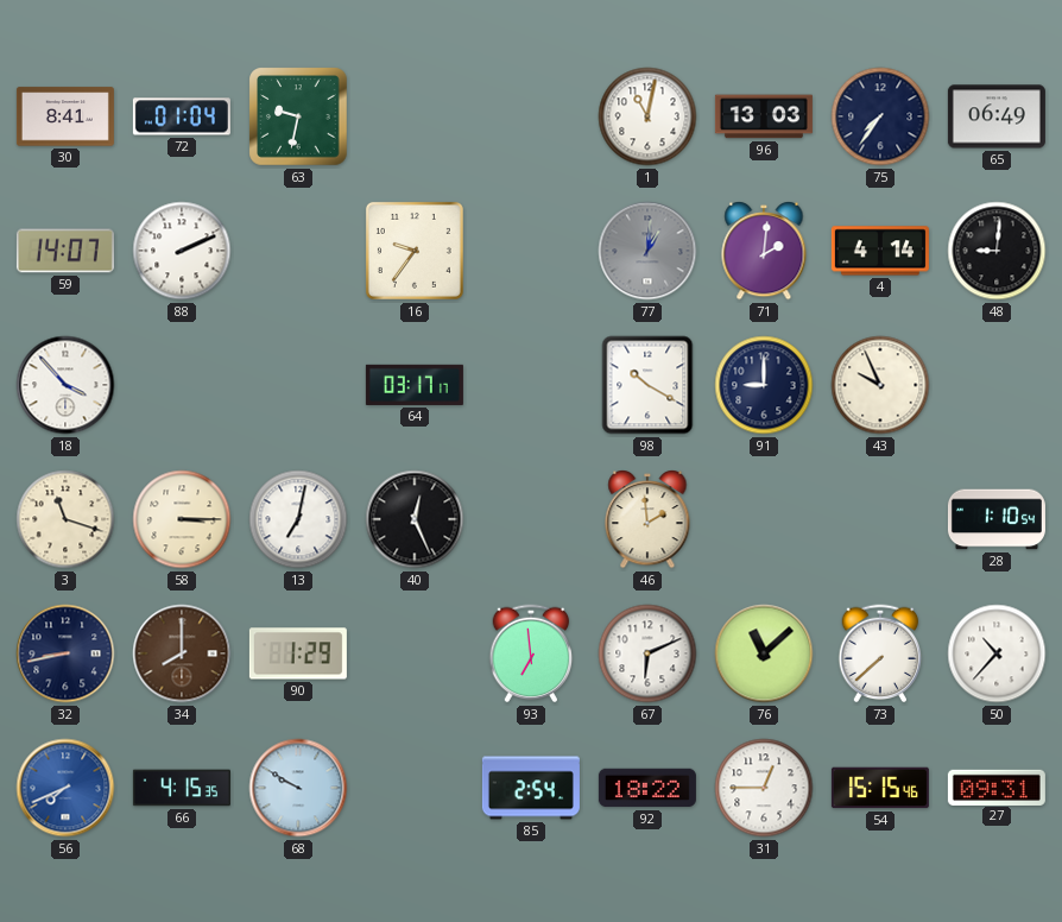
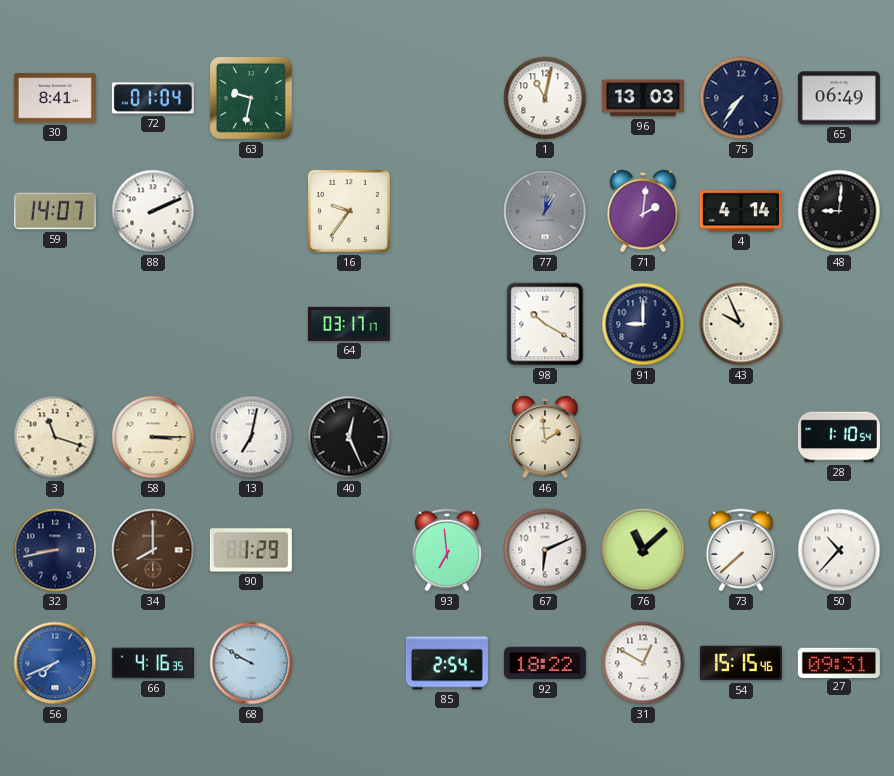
18: 3:53 -> none
66: 4:15 -> 4:16
31: 12:45 -> 12:50
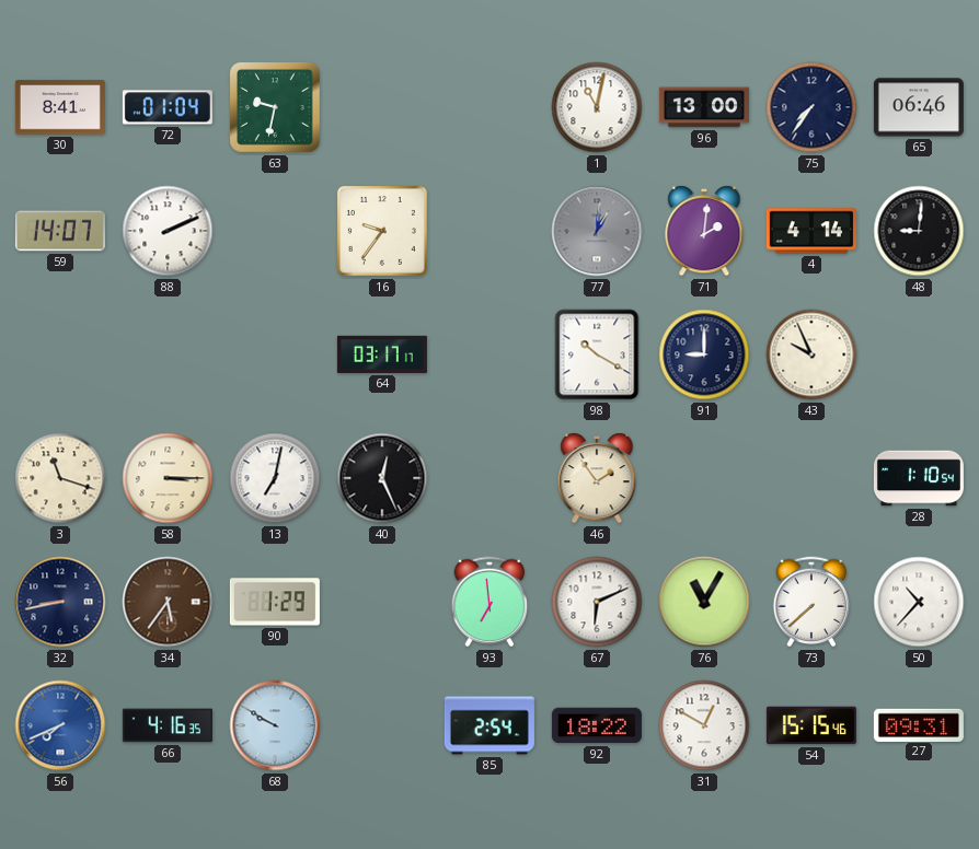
96: 13:03 -> 13:00
65: 06:49 -> 06:46
46: 1:59 -> 1:54
34: 8:00 -> 5:36
76: 11:08 -> 11:05
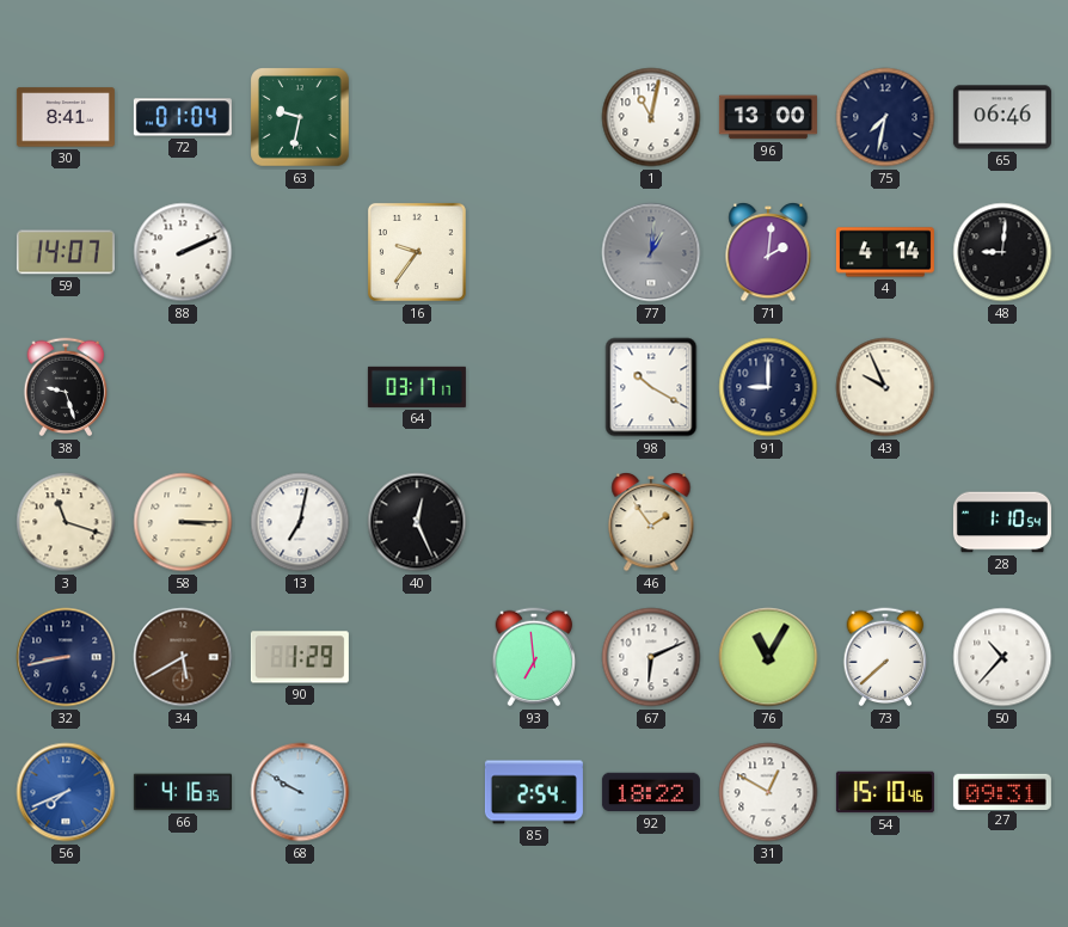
75: 7:36 -> 7:32
38: none -> 9:27
34: 5:36 -> 5:40
54: 15:15 -> 15:10
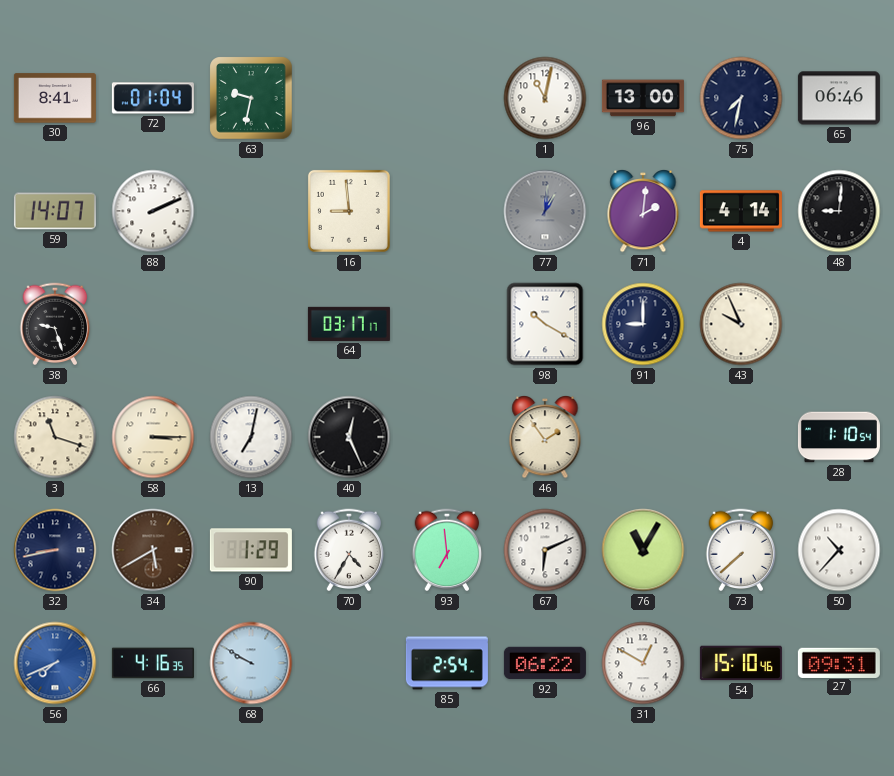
16: 9:36 -> 8:59
70: none -> 4:35
92: 18:22 -> 06:22
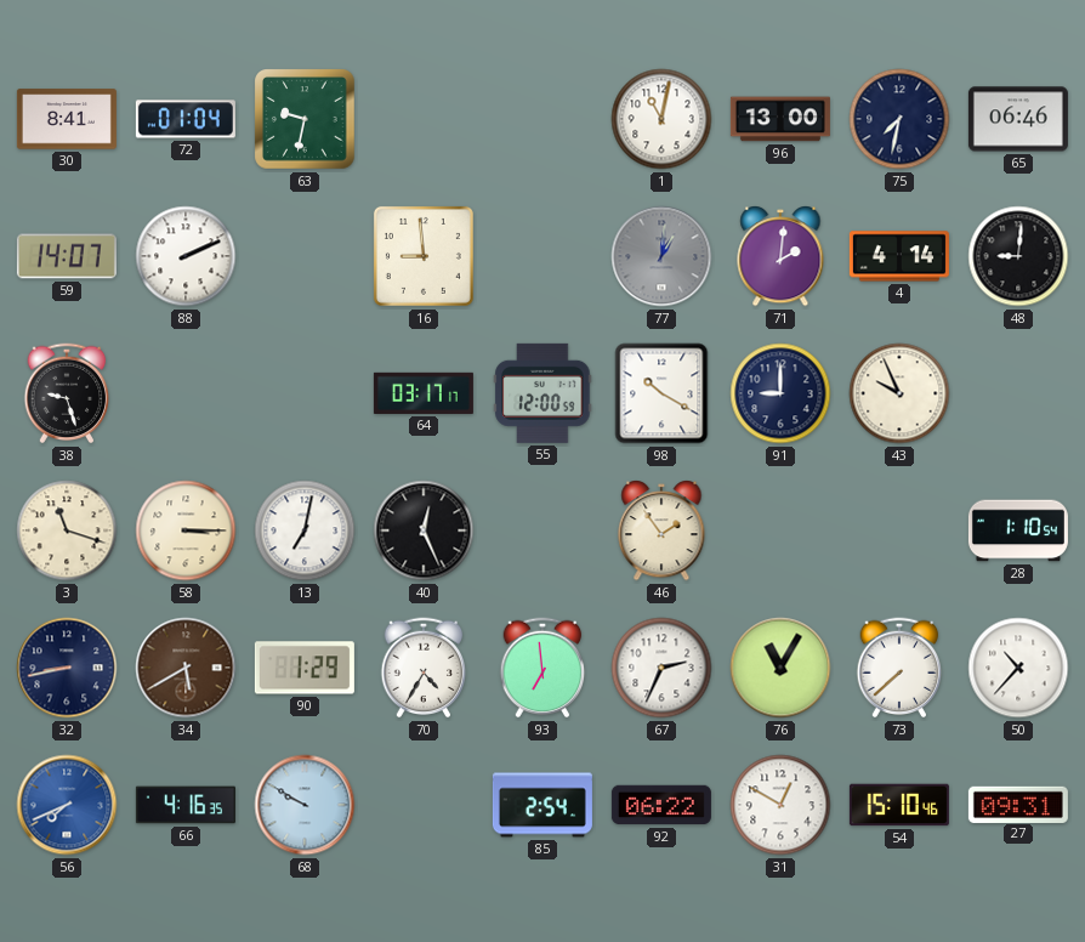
55: none -> 12:00
67: 6:11 -> 2:34
